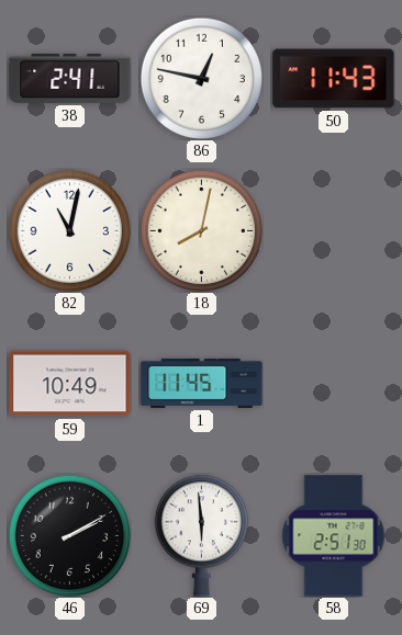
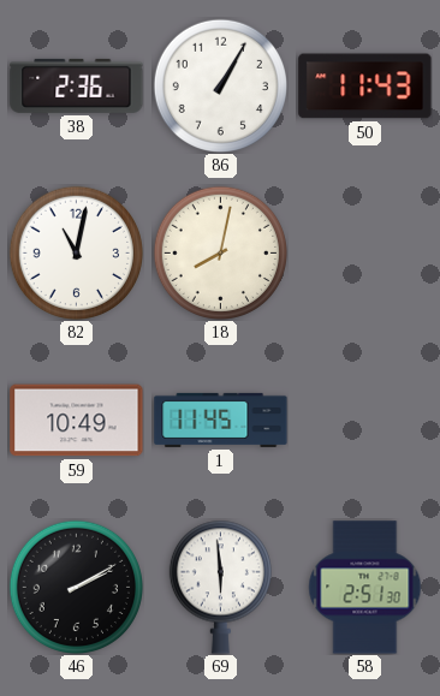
38: 2:41 -> 2:36
86: 12:47 -> 1:05
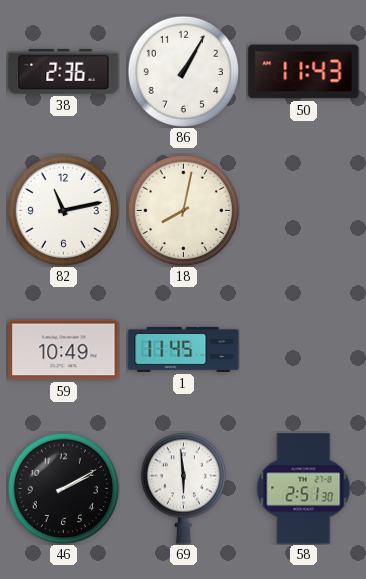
82: 11:02 -> 11:13
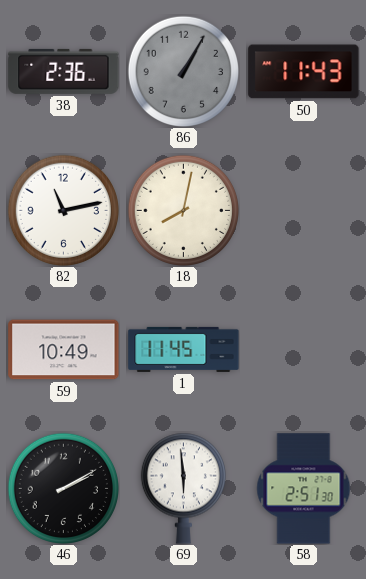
86 dial: white -> grey
